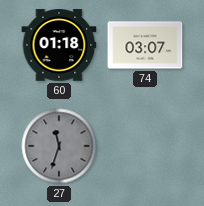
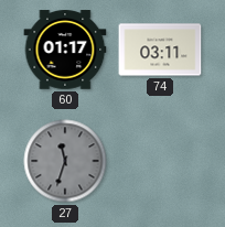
60: 01:18 -> 01:17
74: 03:07 -> 03:11
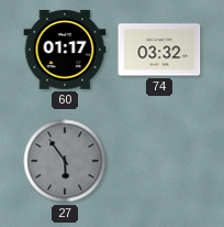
74: 03:11 -> 03:32
27: 11:33 -> 5:54
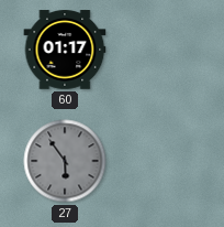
74: 03:32 -> none
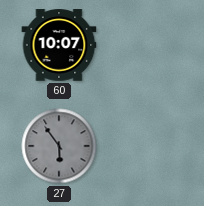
60: 01:17 -> 10:07
